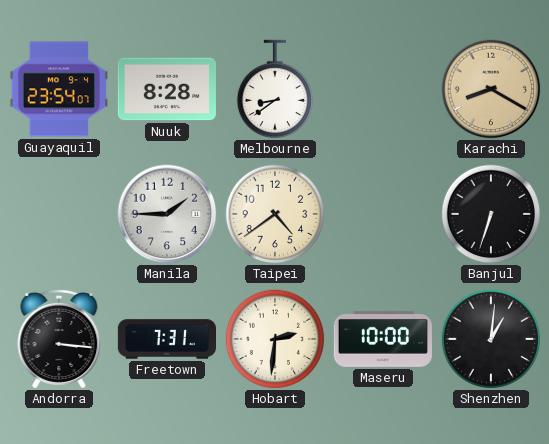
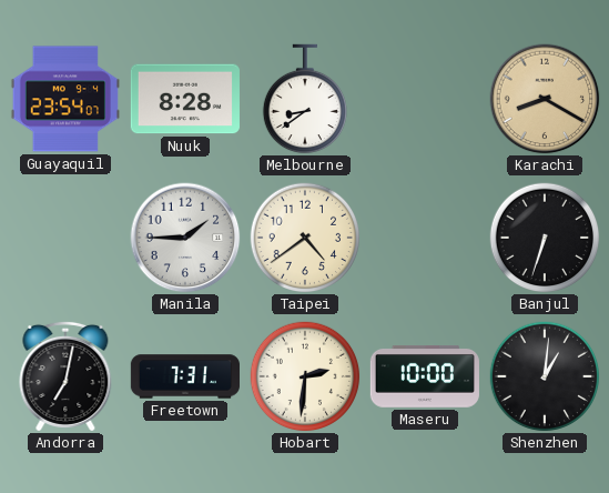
Andorra: 3:16 -> 7:02
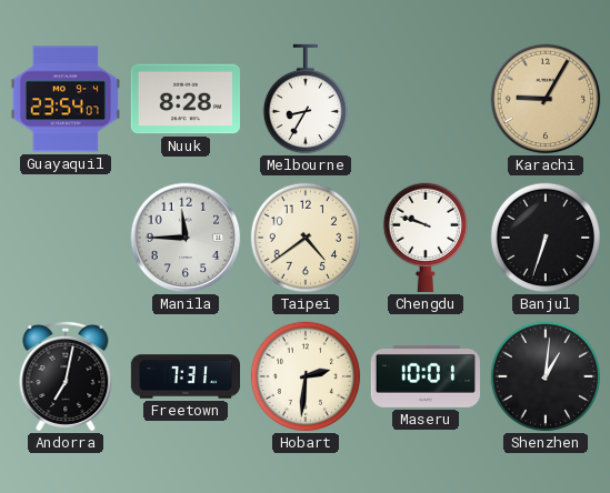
Melbourne: 8:39 -> 8:35
Karachi: 8:20 -> 9:05
Manila: 1:45 -> 11:45
Chengdu: none -> 9:48
Maseru: 10:00 -> 10:01
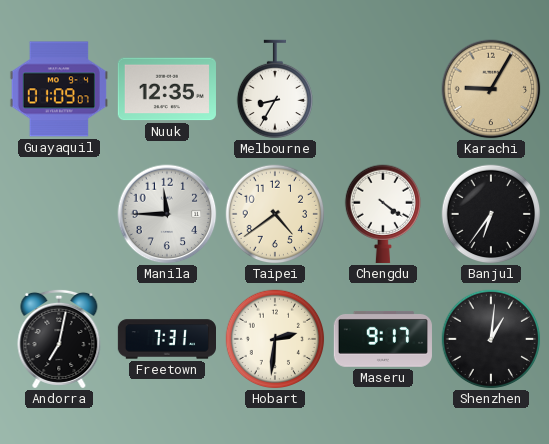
Guayaquil: 23:54 -> 01:09
Nuuk: 8:28 -> 12:35
Chengdu: 9:48 -> 4:21
Banjul: 6:33 -> 6:36
Maseru: 10:01 -> 9:17
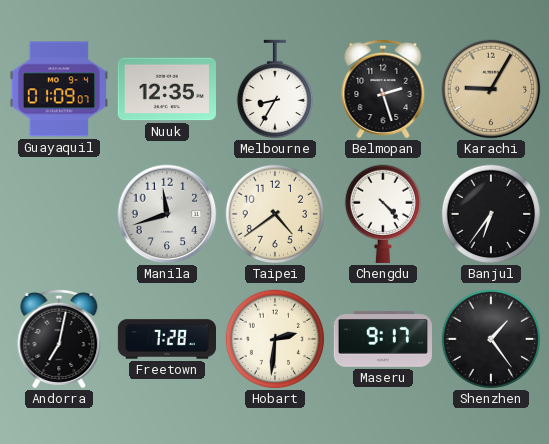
Belmopan: none -> 2:27
Manila: 11:45 -> 11:42
Chengdu: 4:21 -> 4:23
Freetown: 7:31 -> 7:28
Shenzhen: 1:01 -> 1:24
